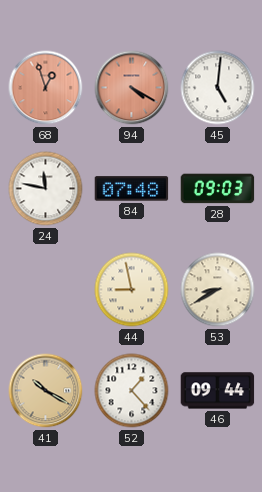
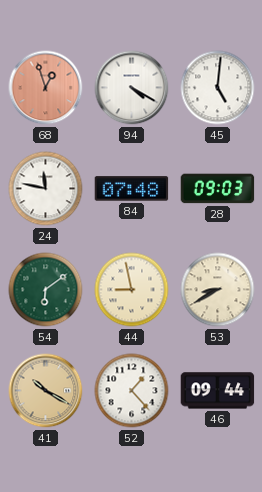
94 dial: salmon -> white
54: none -> 6:09
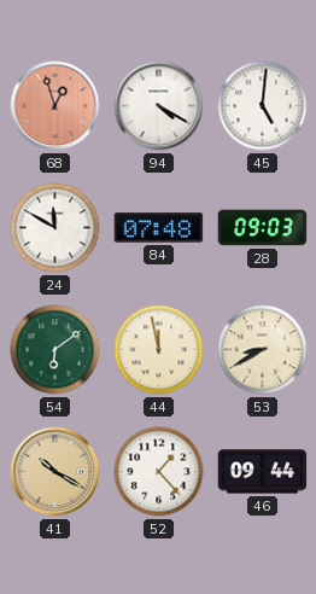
24: 11:47 -> 11:50
44: 8:58 -> 11:58
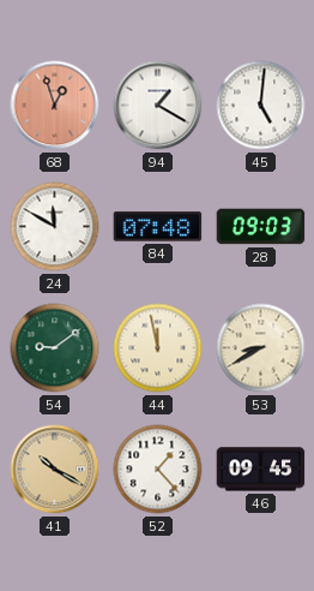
94: 4:20 -> 1:20
54: 6:09 -> 9:09
46: 09:44 -> 09:45
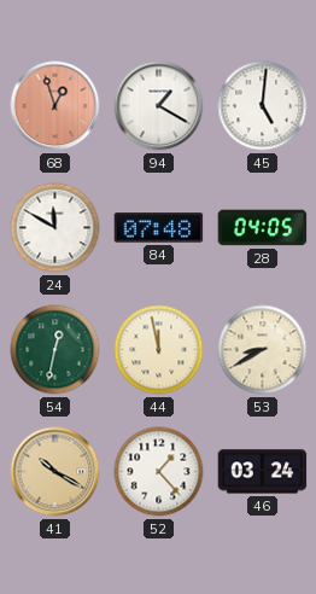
28: 09:03 -> 04:05
54: 9:09 -> 12:32
46: 09:45 -> 03:24
